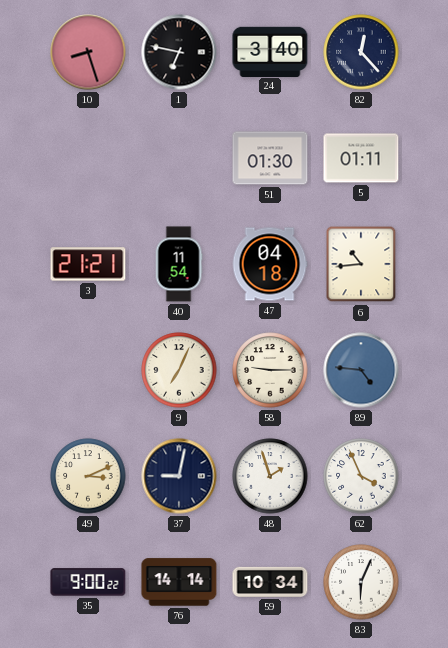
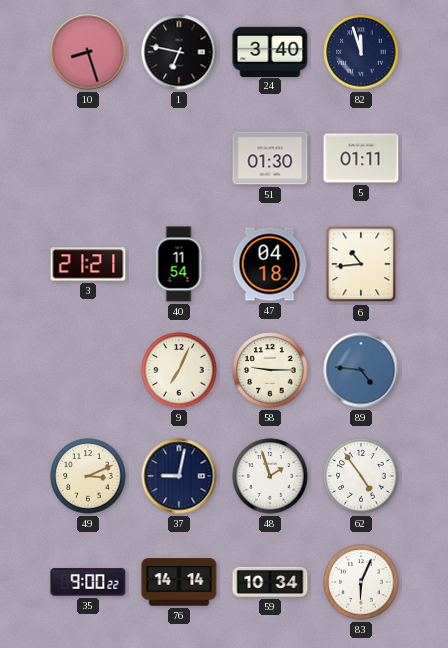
82: 12:23 -> 11:57
62: 3:56 -> 4:54
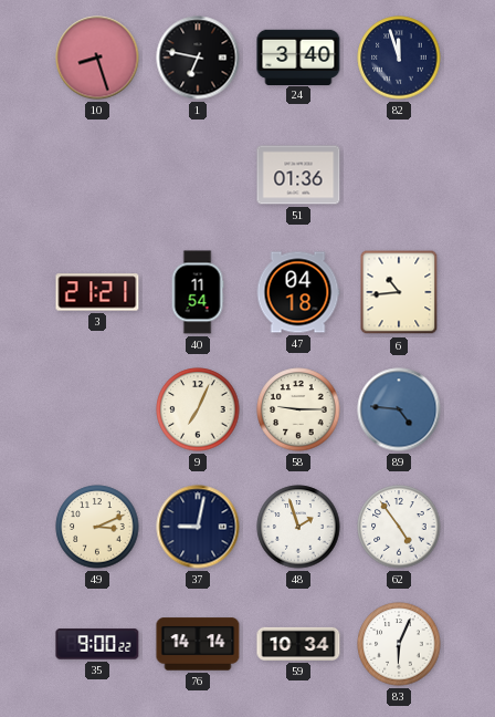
51: 01:30 -> 01:36
5: 01:11 -> none
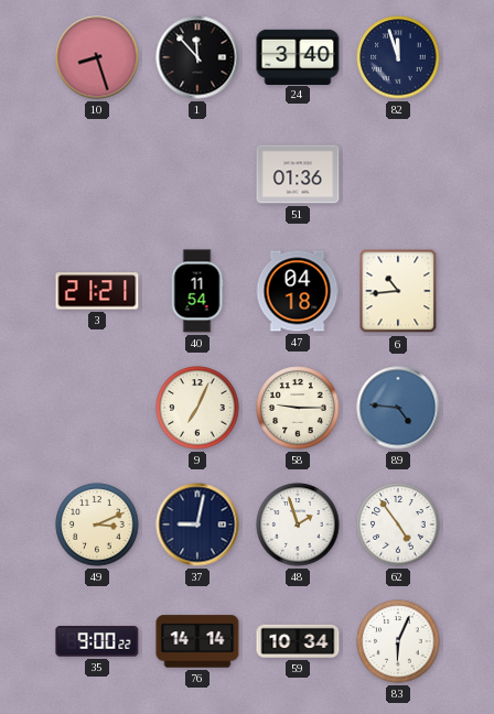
1: 6:47 -> 11:53
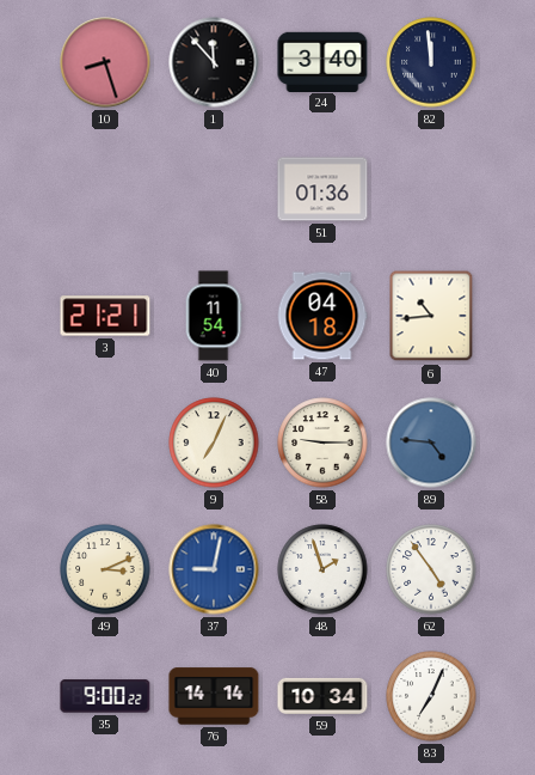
82: 11:57 -> 11:59
37 dial: navy -> blue
83: 6:04 -> 7:04
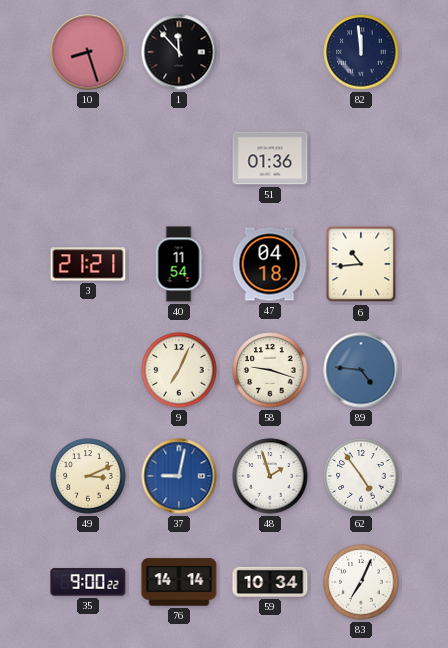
24: 3:40 -> none
58: 9:15 -> 9:18
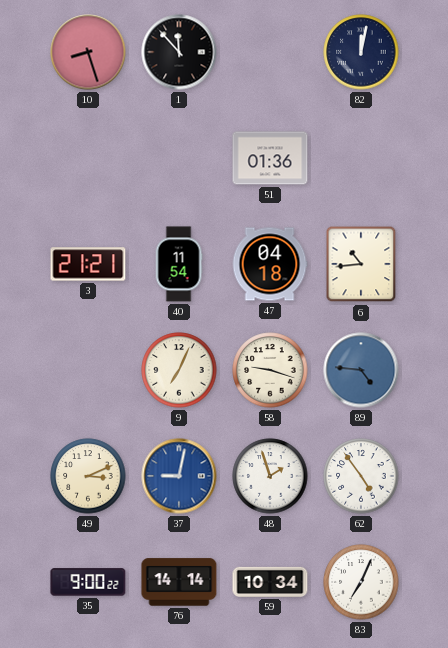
82: 11:59 -> 12:02
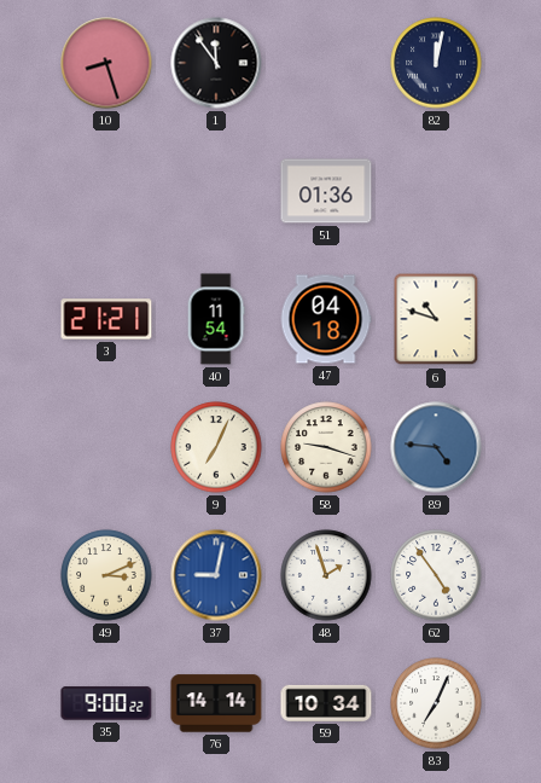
1: 11:53 -> 11:54
6: 10:44 -> 10:48
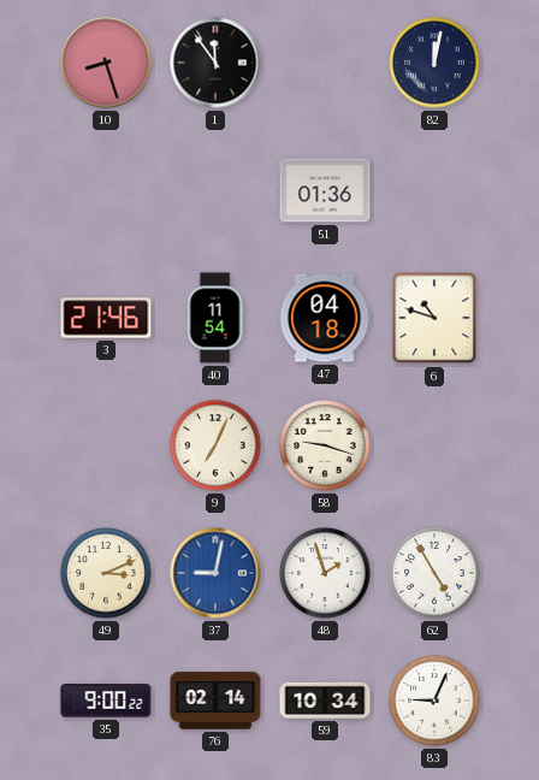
3: 21:21 -> 21:46
89: 4:46 -> none
62: 4:54 -> 4:55
76: 14:14 -> 02:14
83: 7:04 -> 9:04
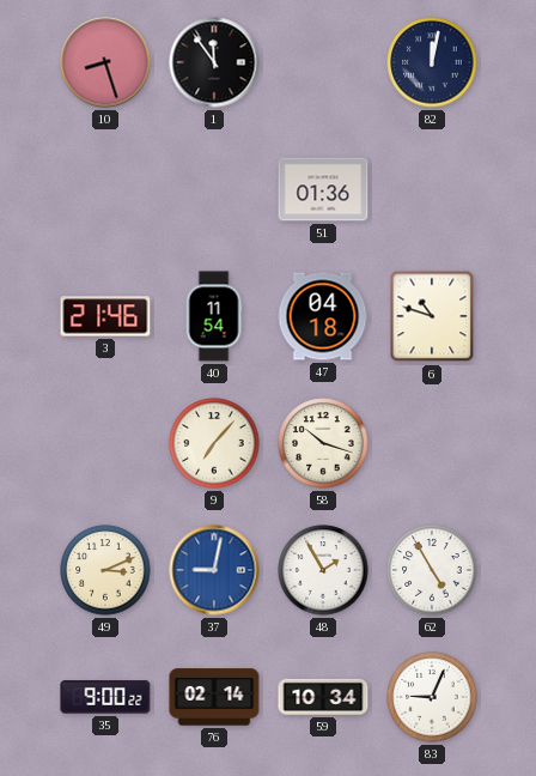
9: 7:04 -> 7:07
58: 9:18 -> 10:18
48: 1:57 -> 1:55
